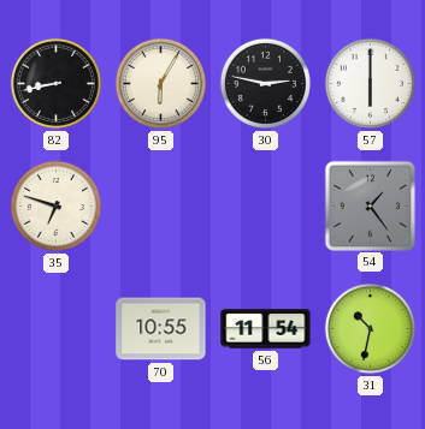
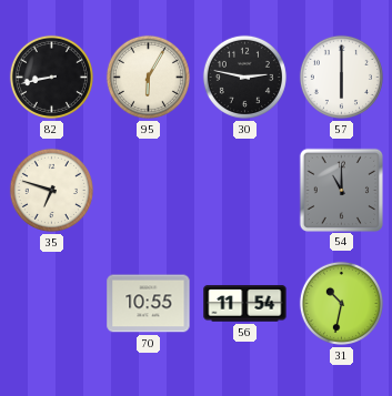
54: 1:24 -> 11:00
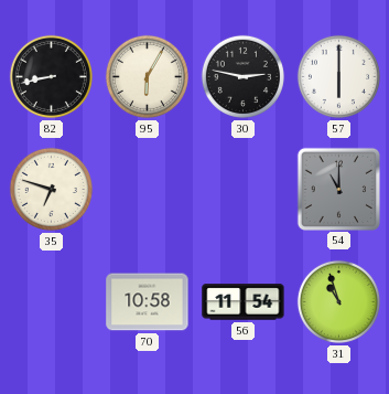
70: 10:55 -> 10:58
31: 10:32 -> 10:57
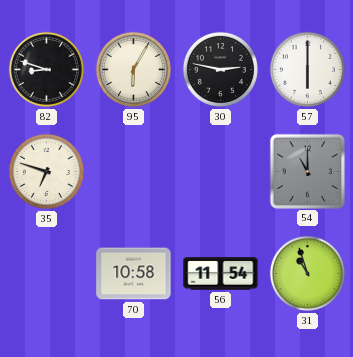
82: 8:43 -> 8:48
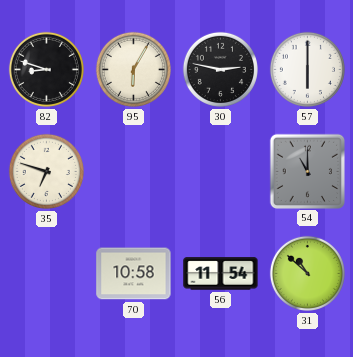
31: 10:57 -> 10:52
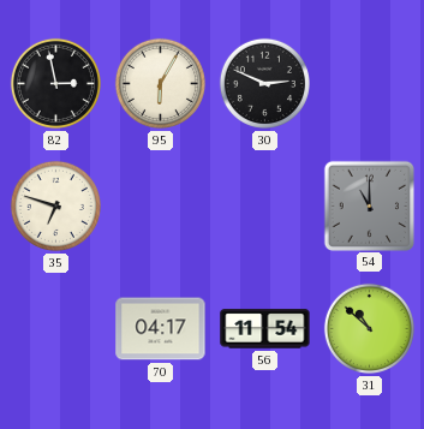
82: 8:48 -> 2:58
30: 2:47 -> 2:49
57: 6:00 -> none
70: 10:58 -> 04:17
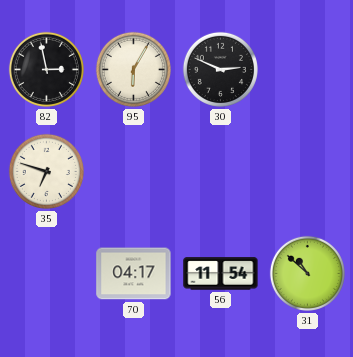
54: 11:00 -> none
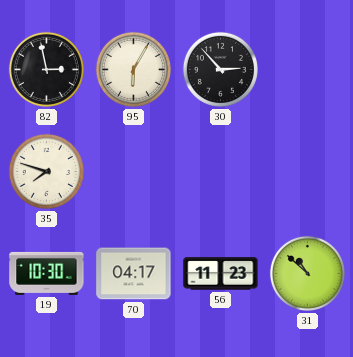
30: 2:49 -> 2:53
35: 6:48 -> 7:48
19: none -> 10:30
56: 11:54 -> 11:23
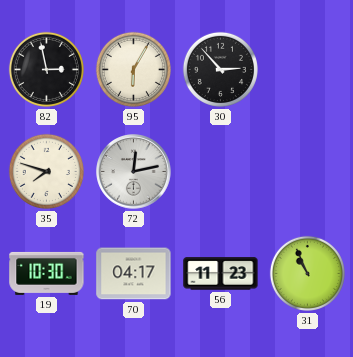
72: none -> 12:13
31: 10:52 -> 10:56
